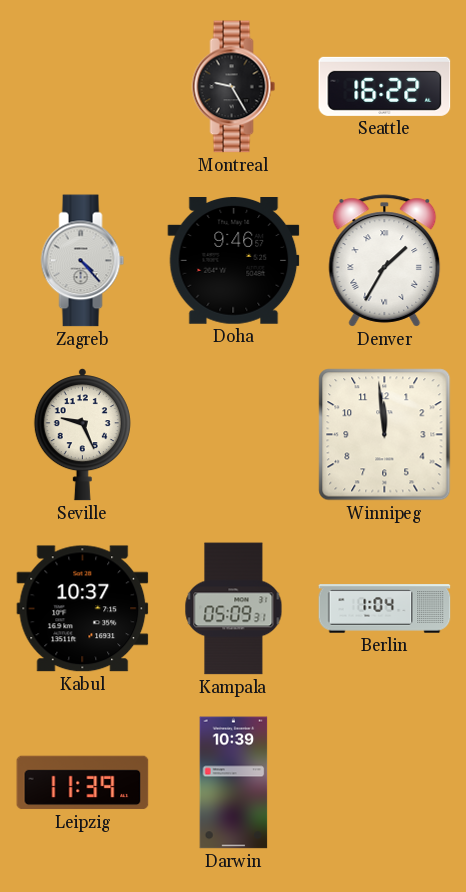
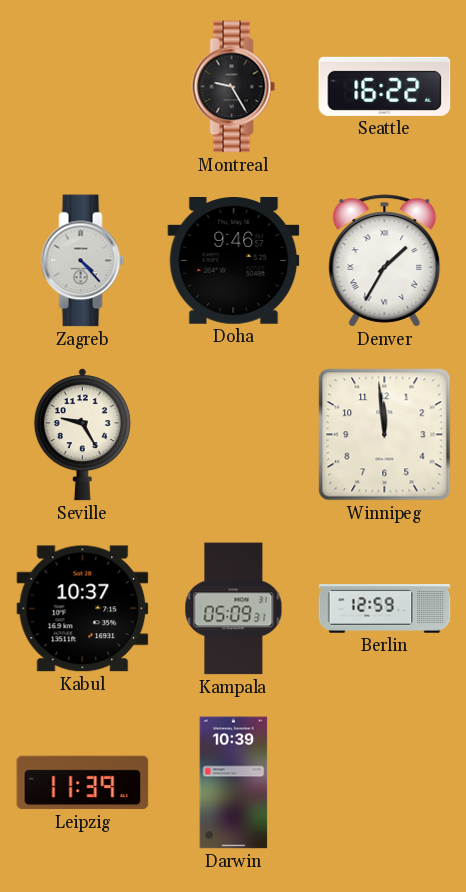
Seville: 9:26 -> 9:25
Berlin: 1:04 -> 12:59
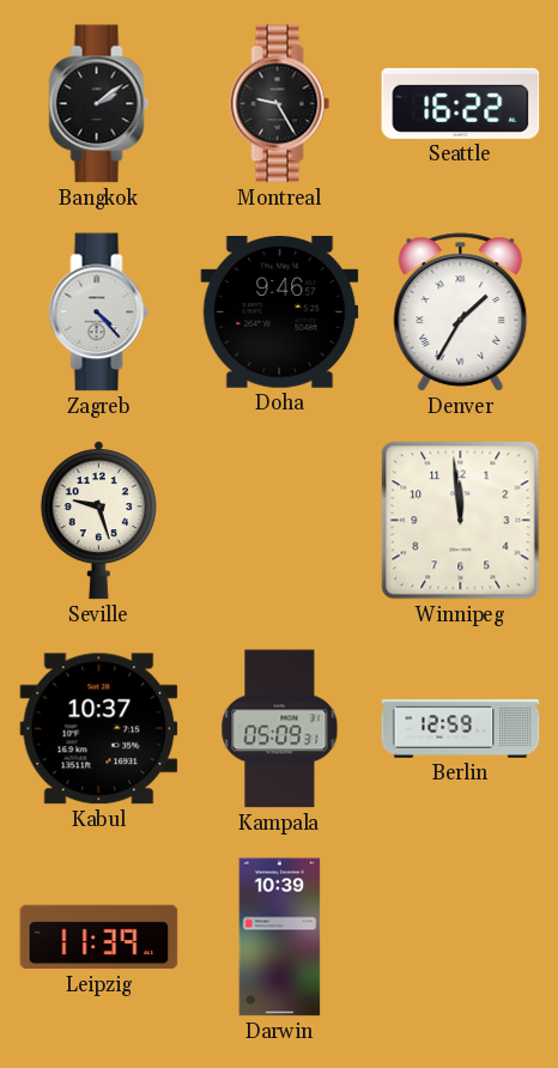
Bangkok: none -> 2:09
Seville: 9:25 -> 9:27
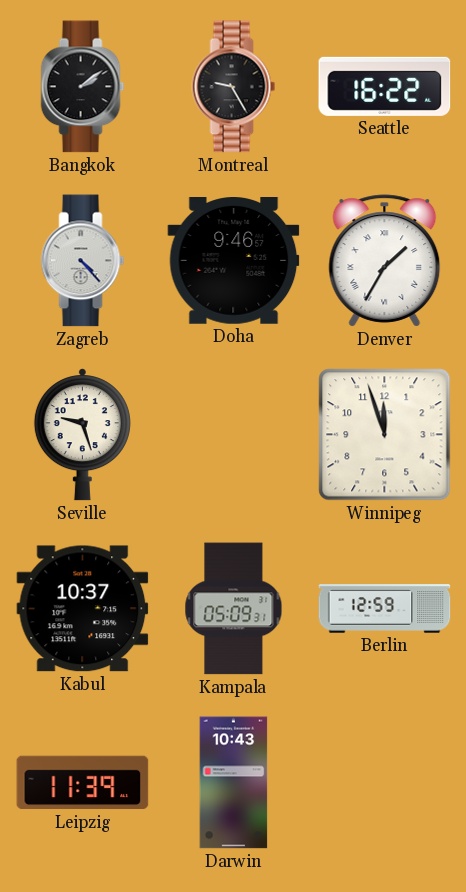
Winnipeg: 11:59 -> 11:57
Darwin: 10:39 -> 10:43
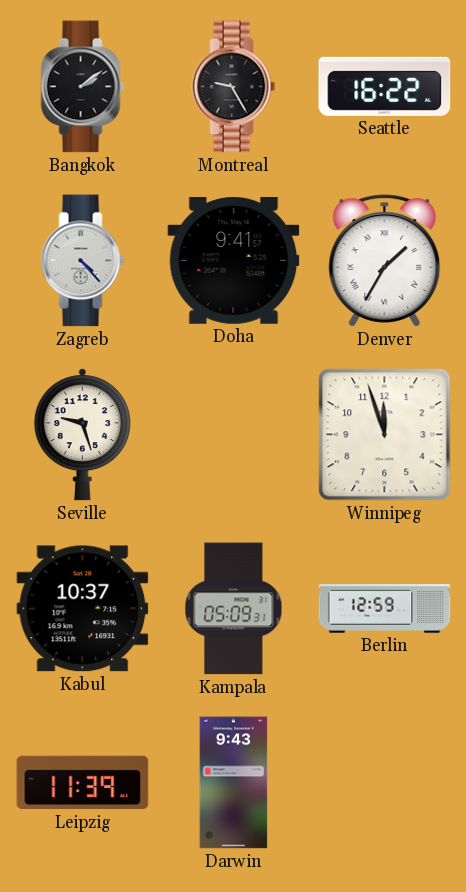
Doha: 9:46 -> 9:41
Darwin: 10:43 -> 9:43
